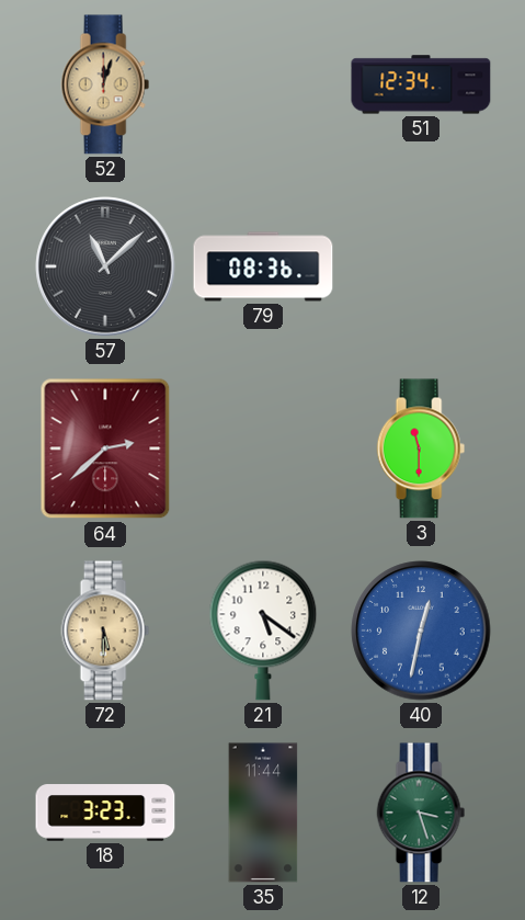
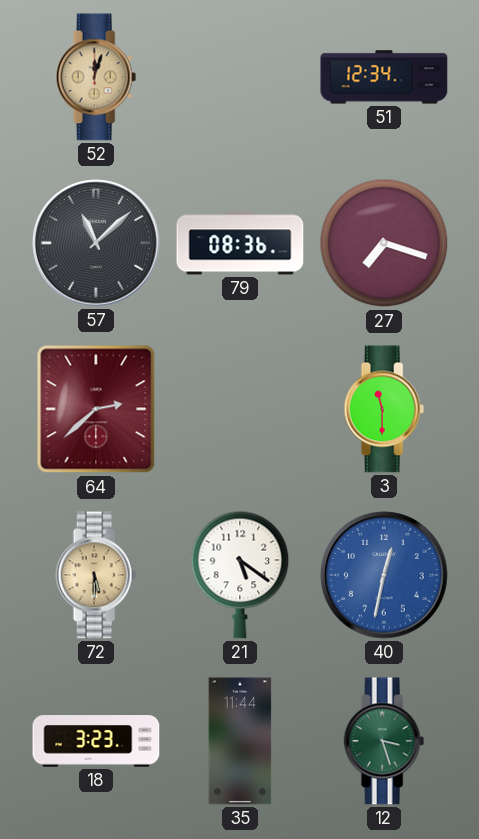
27: none -> 7:18
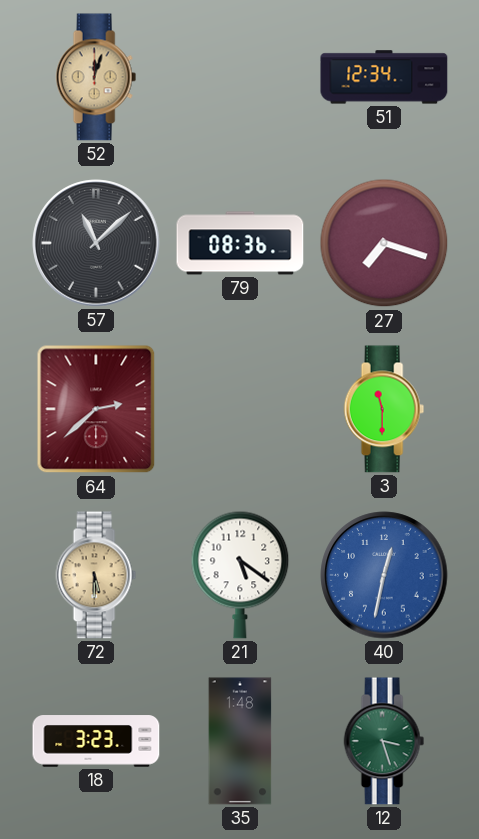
35: 11:44 -> 1:48
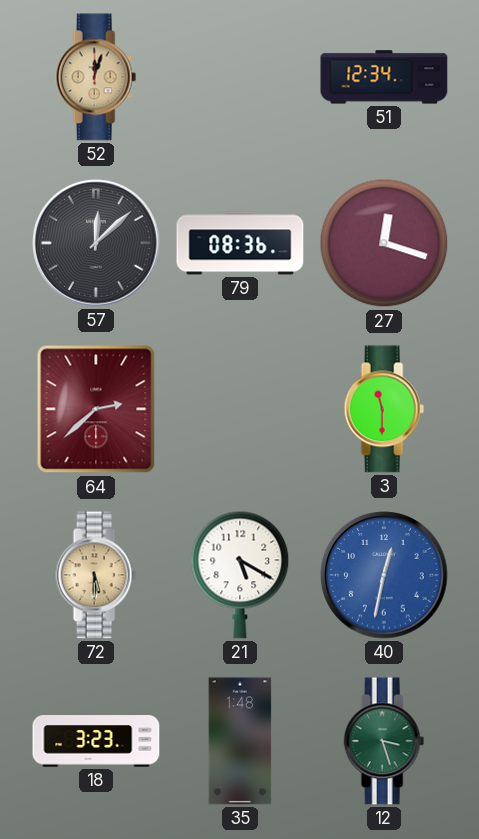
57: 11:08 -> 12:08
27: 7:18 -> 12:18
21: 5:21 -> 5:20
